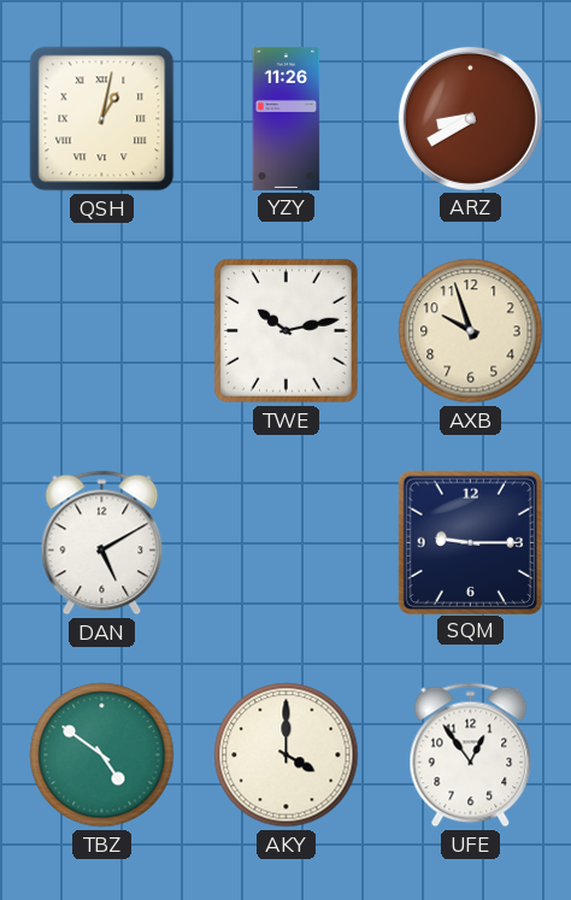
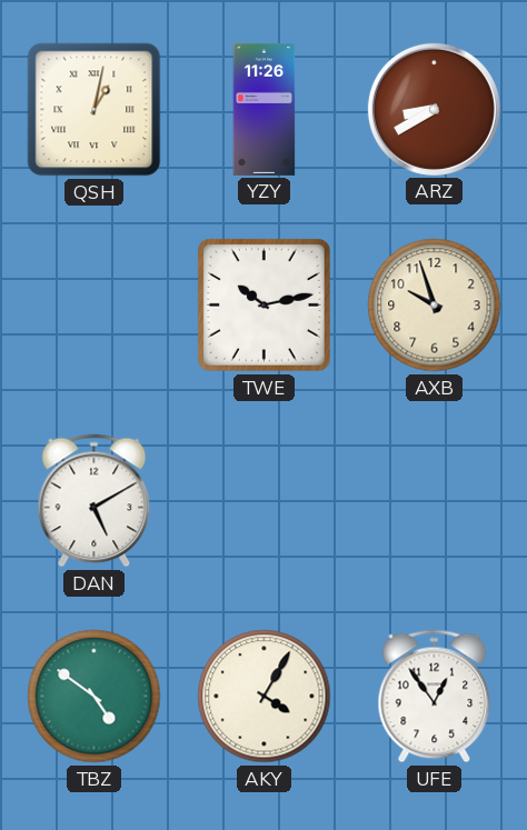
SQM: 9:15 -> none
AKY: 4:00 -> 4:05
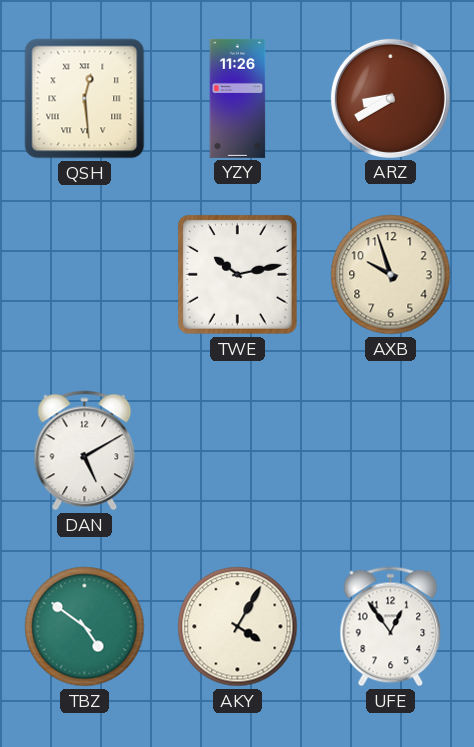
QSH: 1:02 -> 12:29
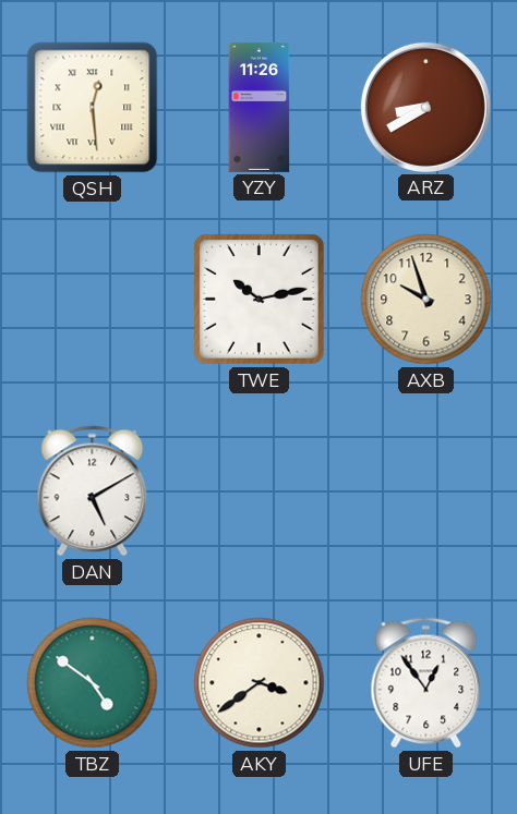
AKY: 4:05 -> 3:39
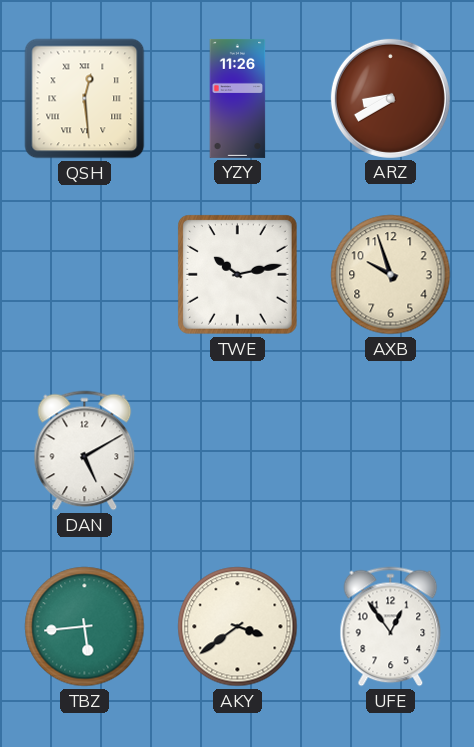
TBZ: 4:51 -> 5:44
